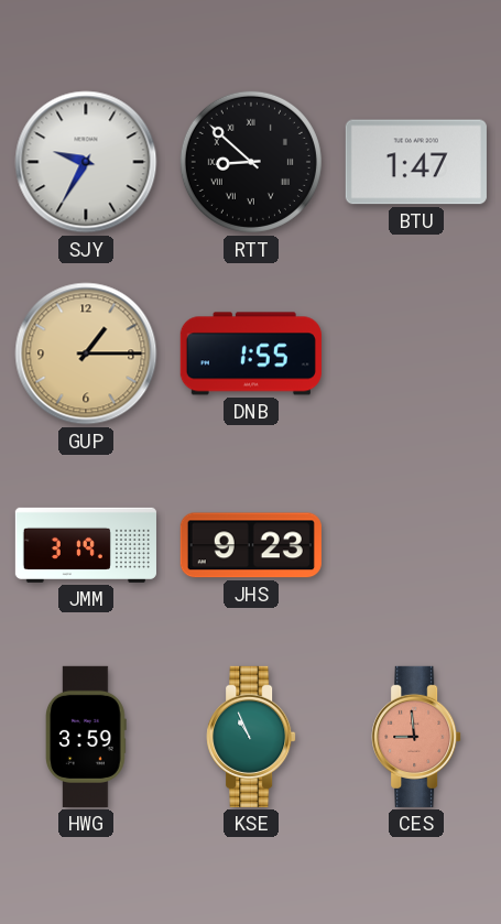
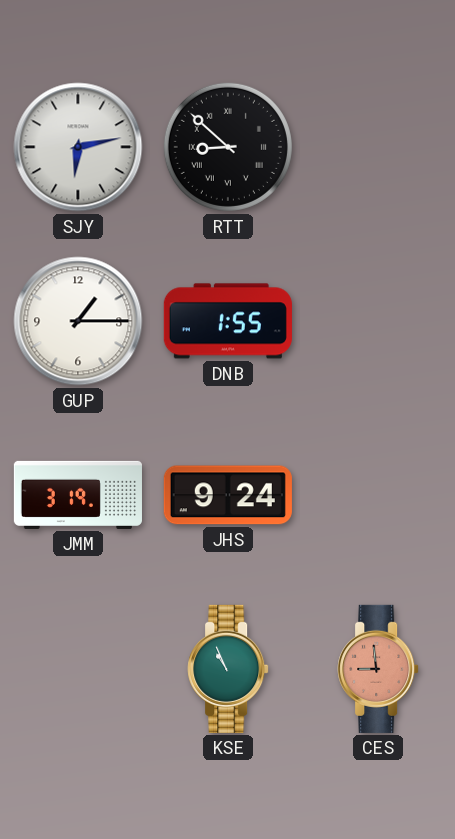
SJY: 9:35 -> 6:13
BTU: 1:47 -> none
GUP dial: champagne -> white
JHS: 9:23 -> 9:24
HWG: 3:59 -> none
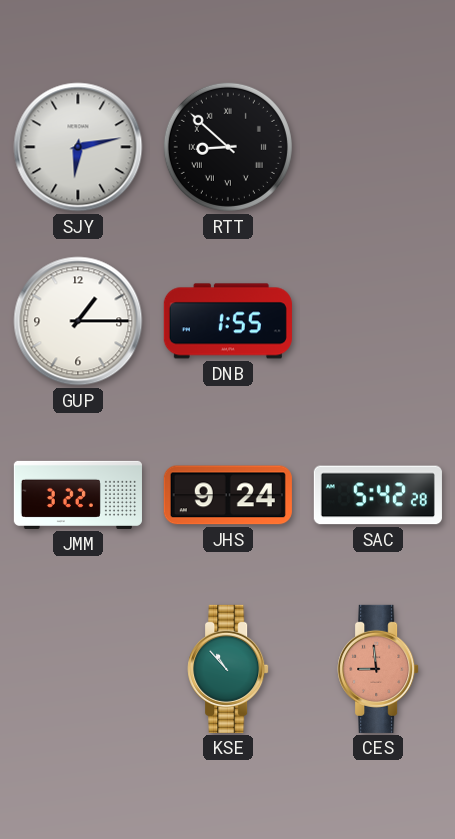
JMM: 3:19 -> 3:22
SAC: none -> 5:42
KSE: 10:56 -> 10:53
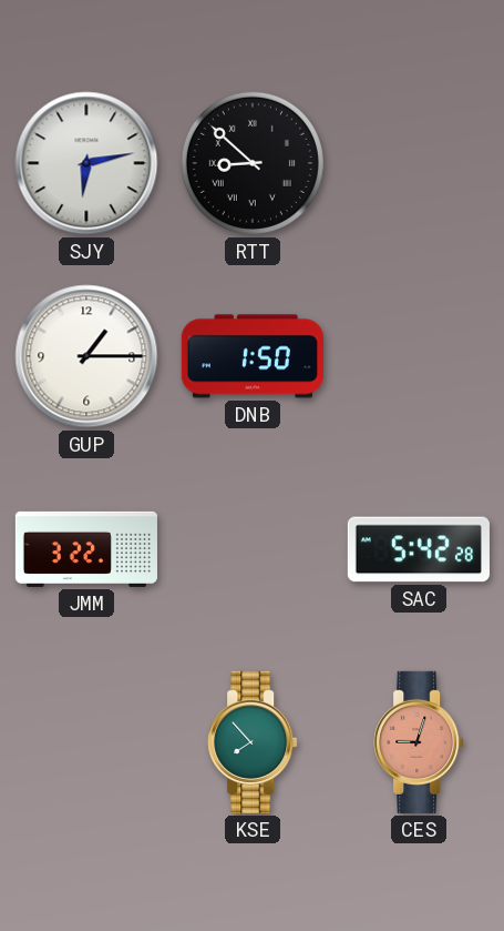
DNB: 1:55 -> 1:50
JHS: 9:24 -> none
KSE: 10:53 -> 7:53
CES: 8:59 -> 9:03
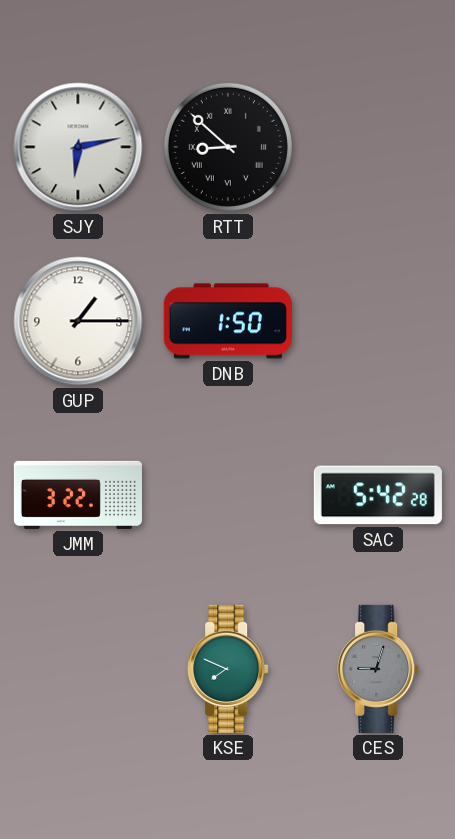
KSE: 7:53 -> 7:49
CES dial: salmon -> grey
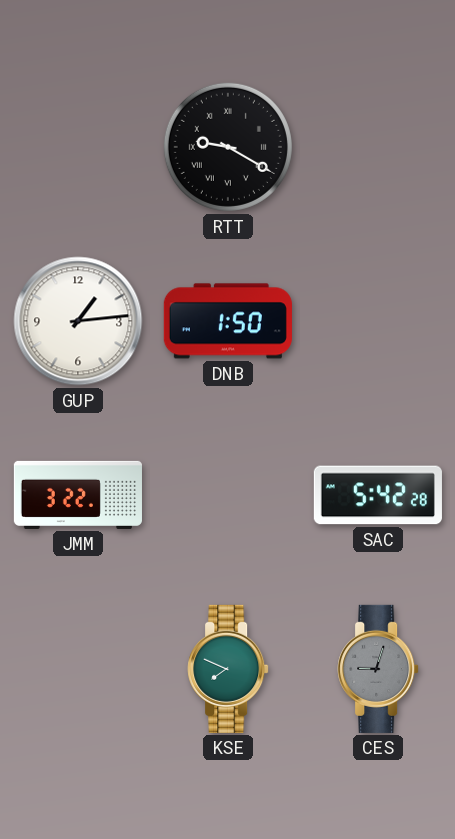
SJY: 6:13 -> none
RTT: 8:52 -> 9:20
GUP: 1:15 -> 1:14
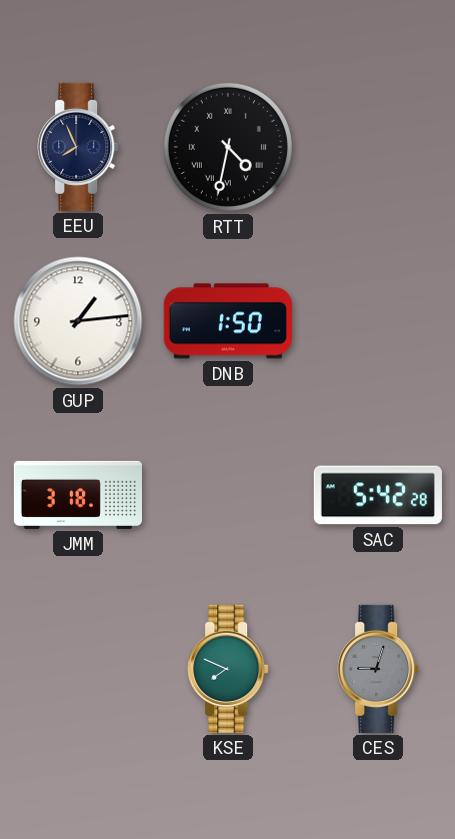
EEU: none -> 7:56
RTT: 9:20 -> 4:32
JMM: 3:22 -> 3:18
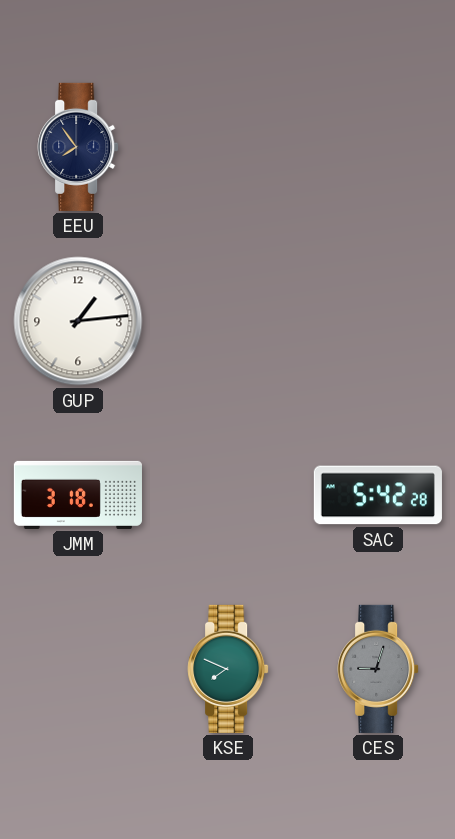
EEU: 7:56 -> 7:54
RTT: 4:32 -> none
DNB: 1:50 -> none
